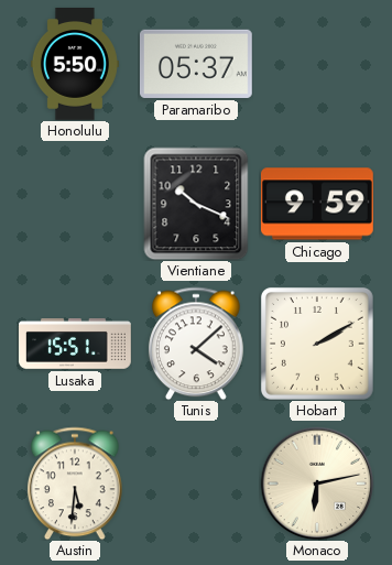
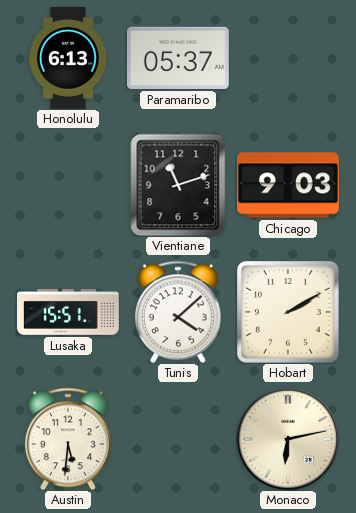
Honolulu: 5:50 -> 6:13
Vientiane: 10:19 -> 11:12
Chicago: 9:59 -> 9:03
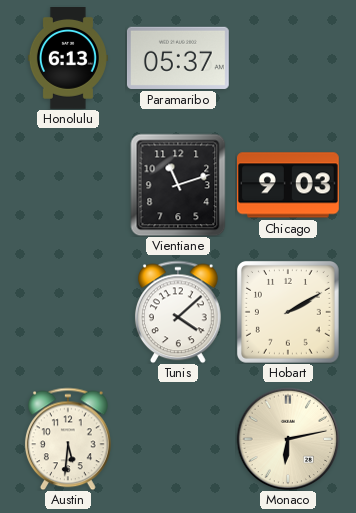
Lusaka: 15:51 -> none
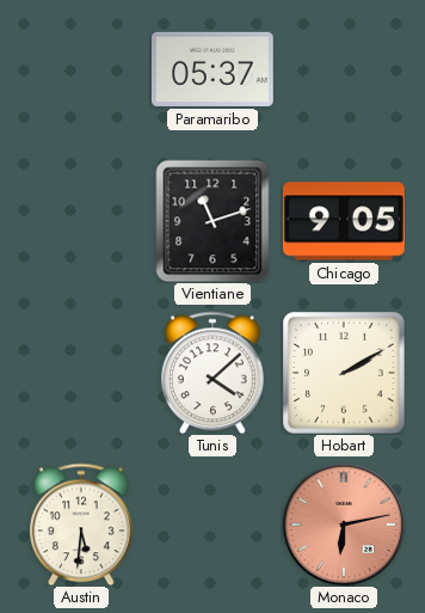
Honolulu: 6:13 -> none
Chicago: 9:03 -> 9:05
Monaco dial: cream -> salmon
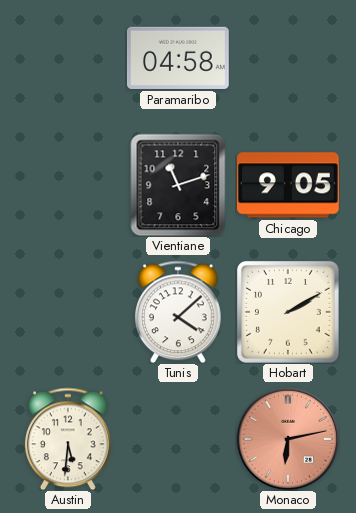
Paramaribo: 05:37 -> 04:58
